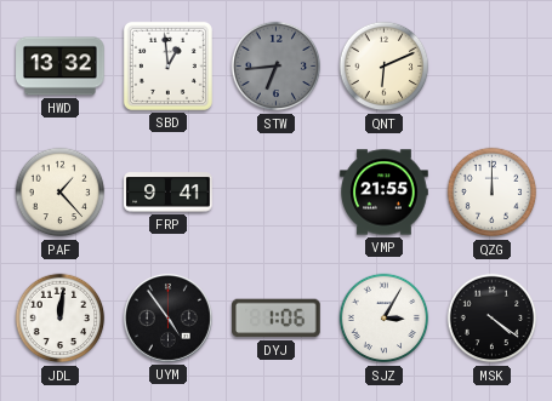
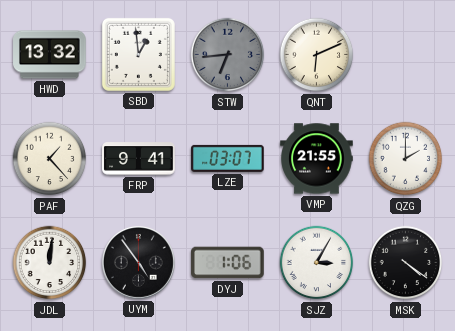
LZE: none -> 03:07
QZG: 12:00 -> 2:00
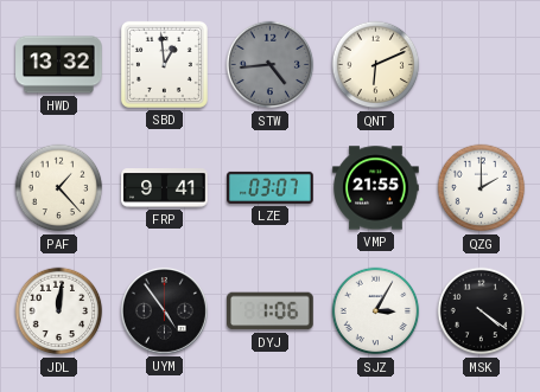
STW: 6:44 -> 4:44
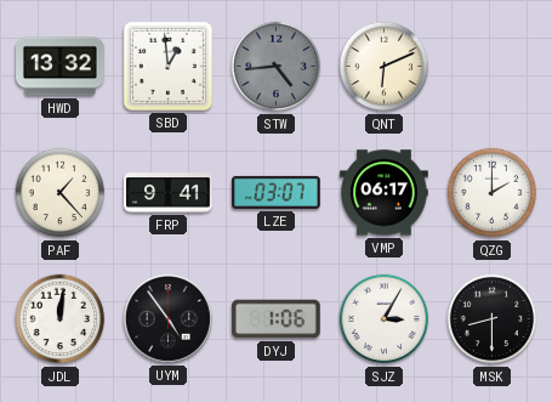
VMP: 21:55 -> 06:17
MSK: 4:21 -> 8:30
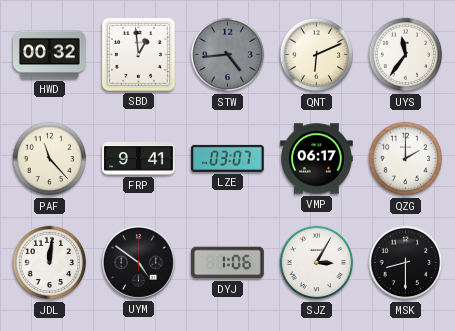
HWD: 13:32 -> 00:32
UYS: none -> 11:36
PAF: 1:23 -> 11:23
UYM: 4:54 -> 4:51
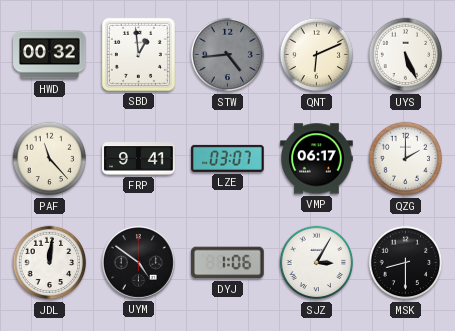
UYS: 11:36 -> 5:26
